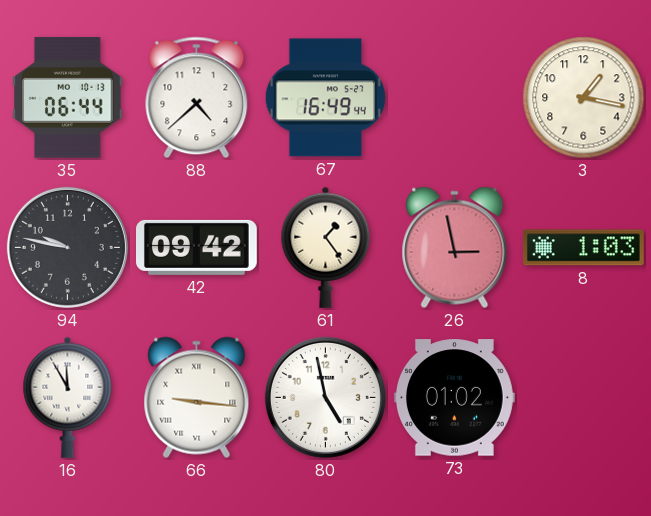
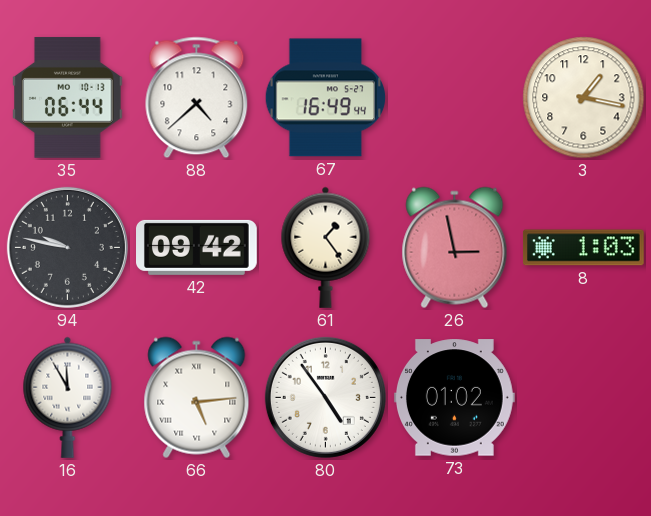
66: 9:16 -> 5:14
80: 4:58 -> 4:54
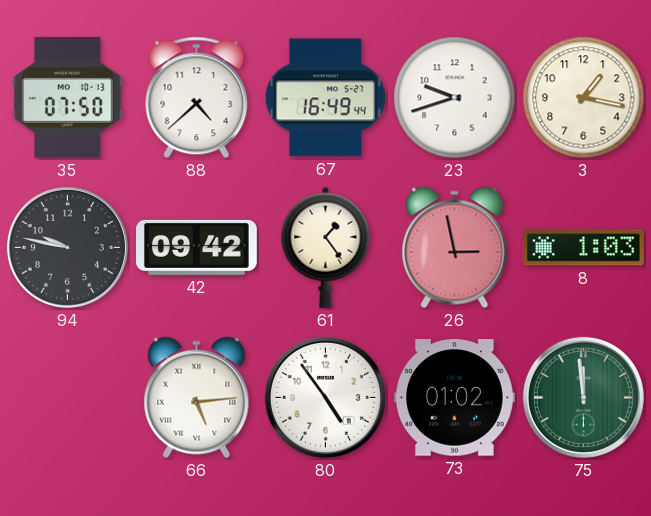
35: 06:44 -> 07:50
23: none -> 9:42
16: 11:55 -> none
75: none -> 11:59
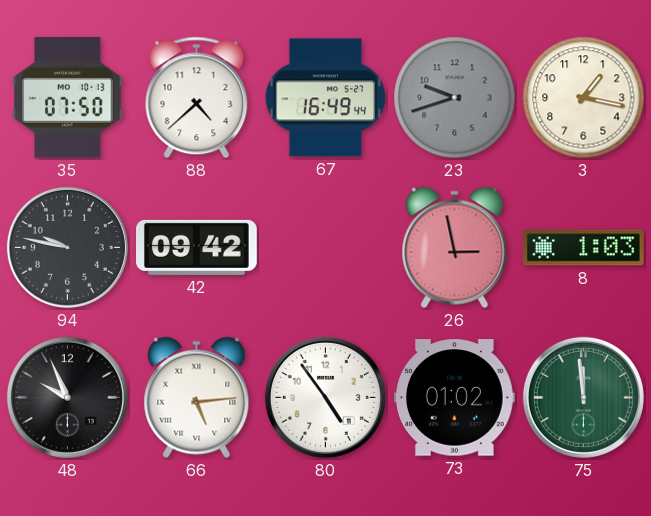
23 dial: white -> grey
61: 1:24 -> none
48: none -> 9:56
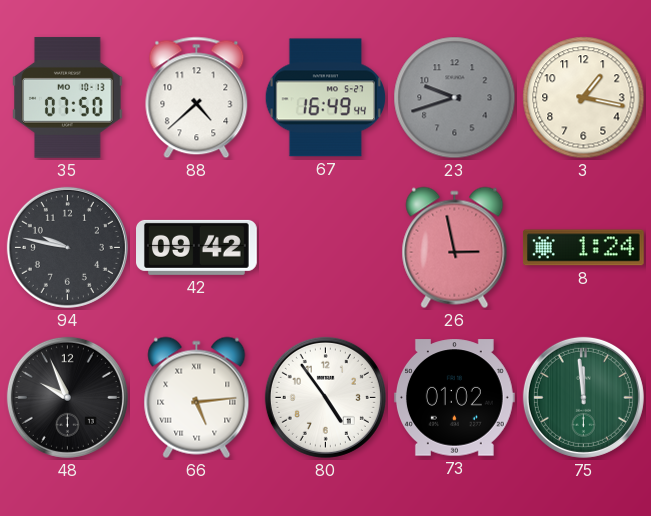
8: 1:03 -> 1:24
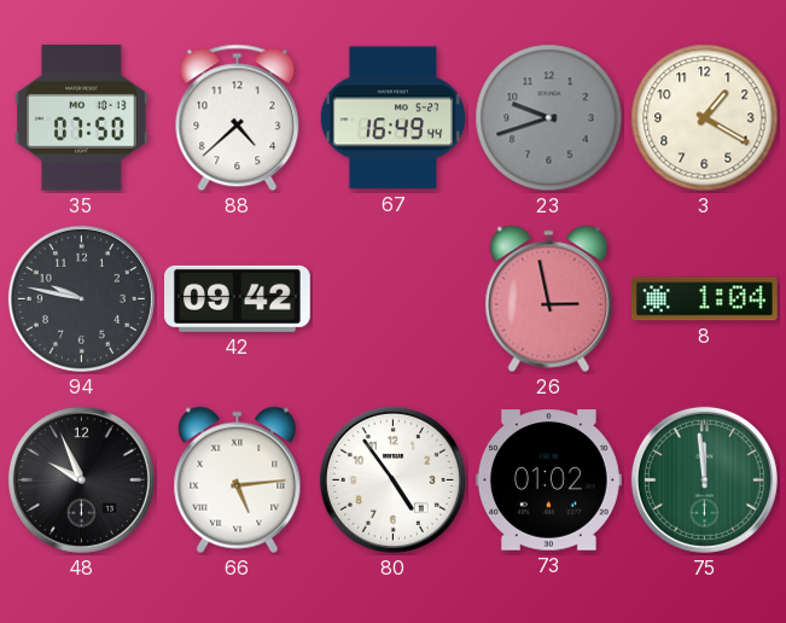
3: 1:17 -> 1:20
8: 1:24 -> 1:04
